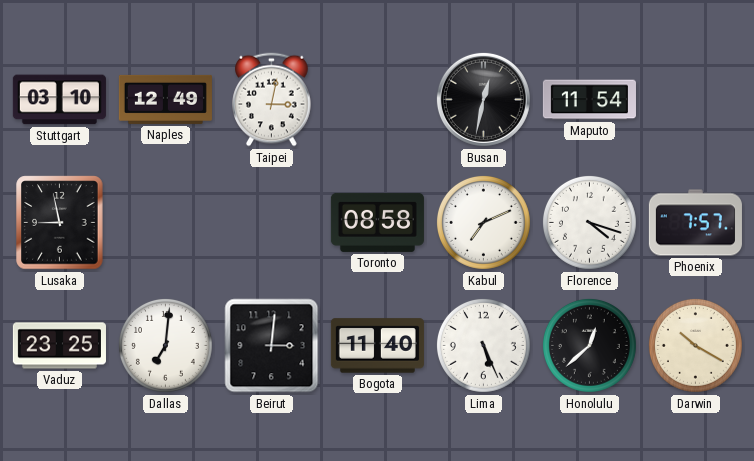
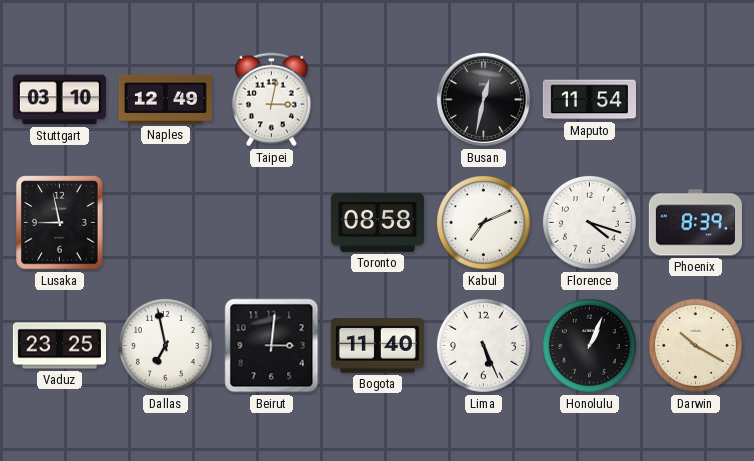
Phoenix: 7:57 -> 8:39
Dallas: 7:01 -> 6:58
Honolulu: 12:38 -> 1:04
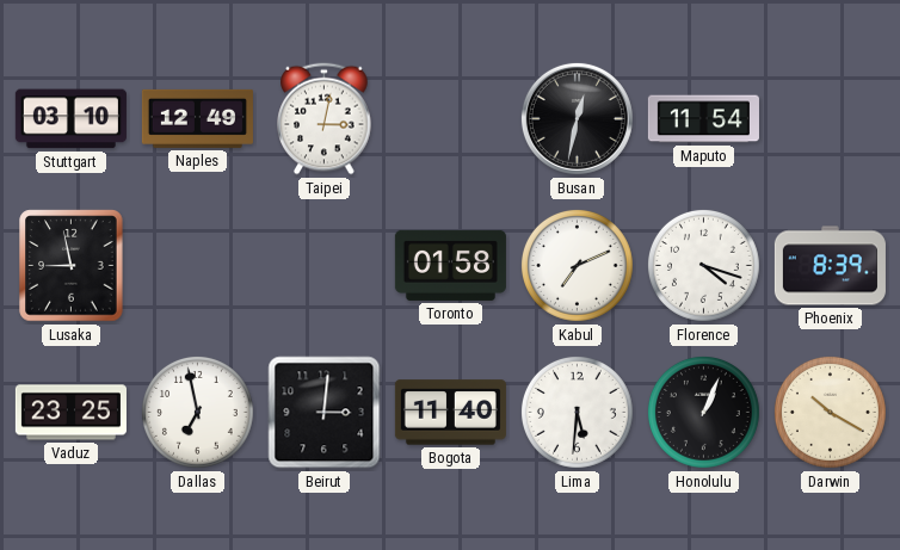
Toronto: 08:58 -> 01:58
Lima: 5:26 -> 5:31
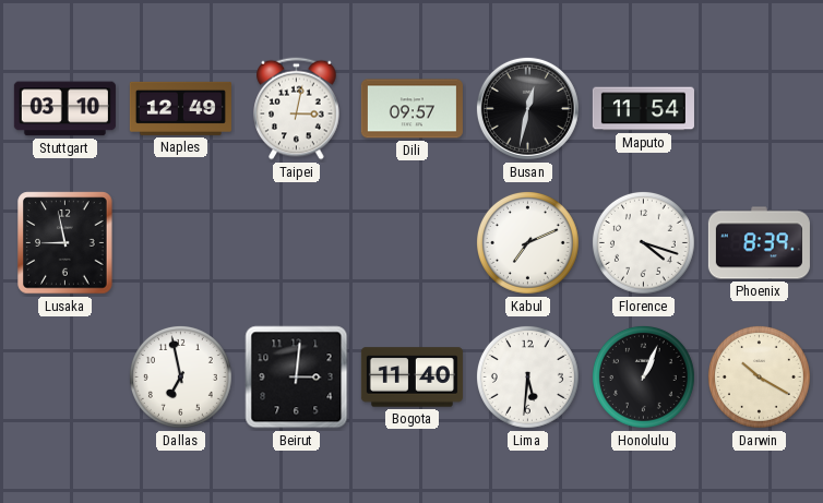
Dili: none -> 09:57
Toronto: 01:58 -> none
Vaduz: 23:25 -> none
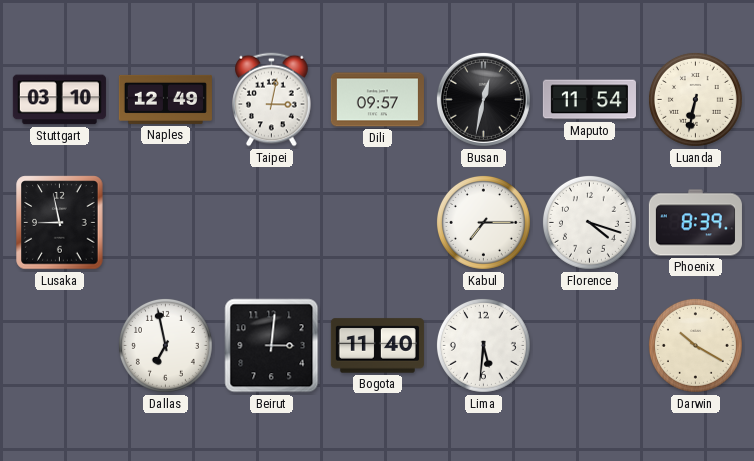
Luanda: none -> 6:32
Kabul: 7:11 -> 7:15
Honolulu: 1:04 -> none
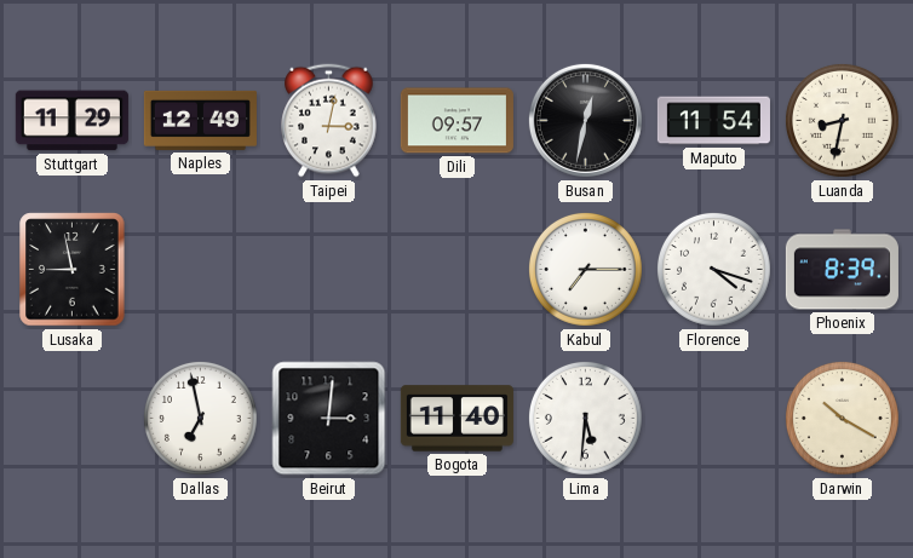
Stuttgart: 03:10 -> 11:29
Luanda: 6:32 -> 8:32
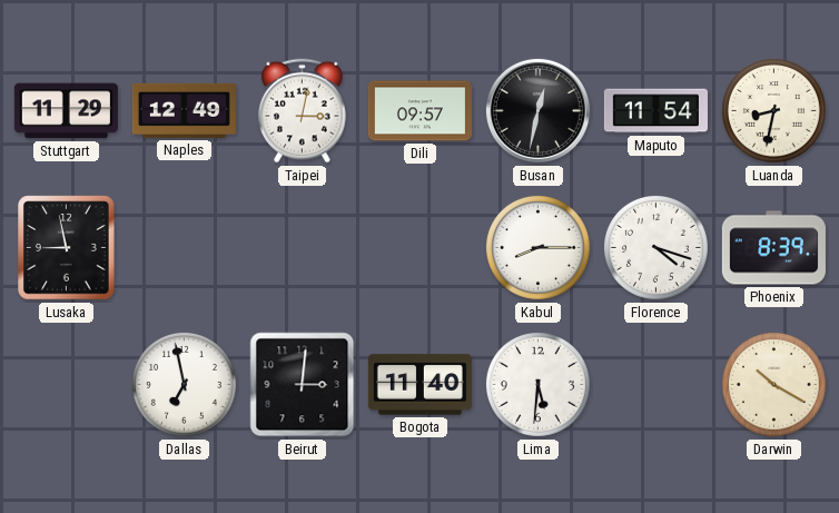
Kabul: 7:15 -> 8:15
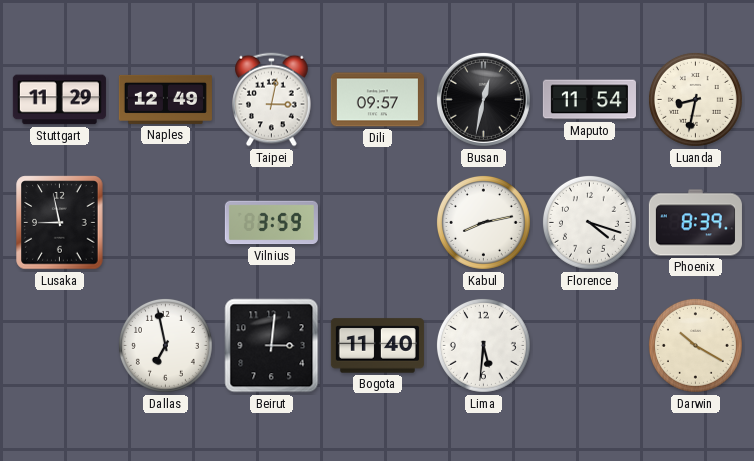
Vilnius: none -> 3:59
Kabul: 8:15 -> 8:13
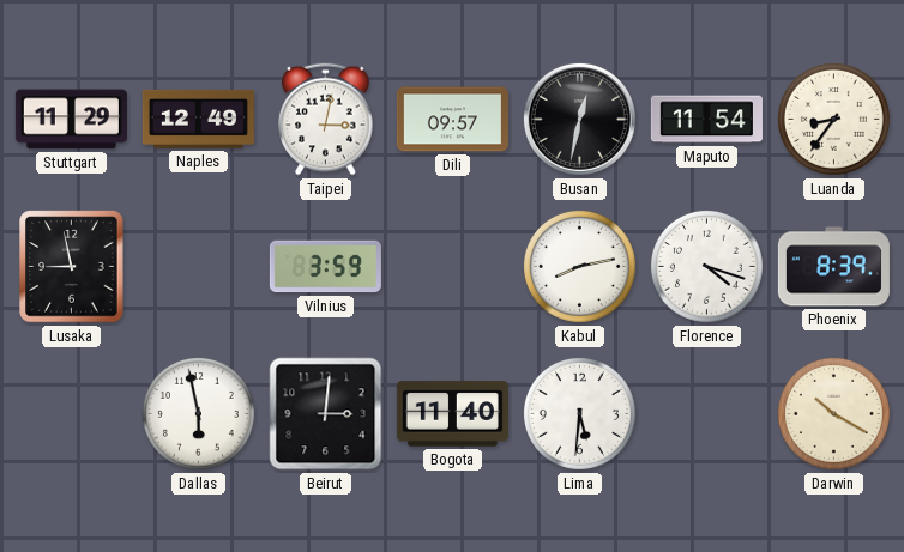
Luanda: 8:32 -> 8:36
Dallas: 6:58 -> 5:58
